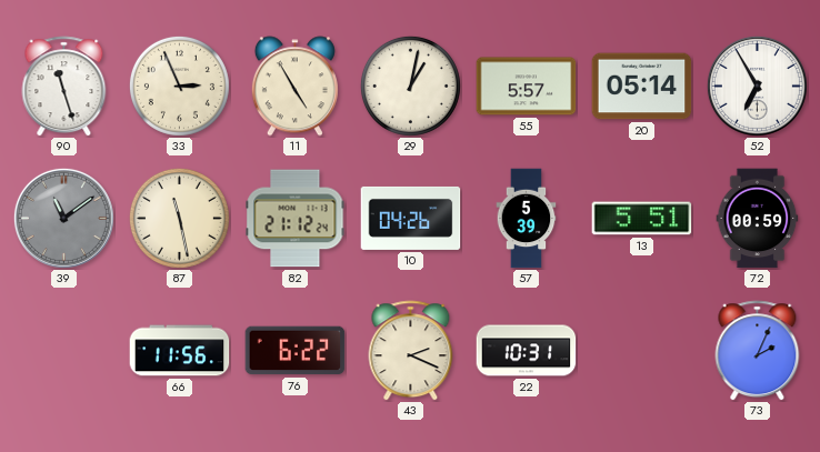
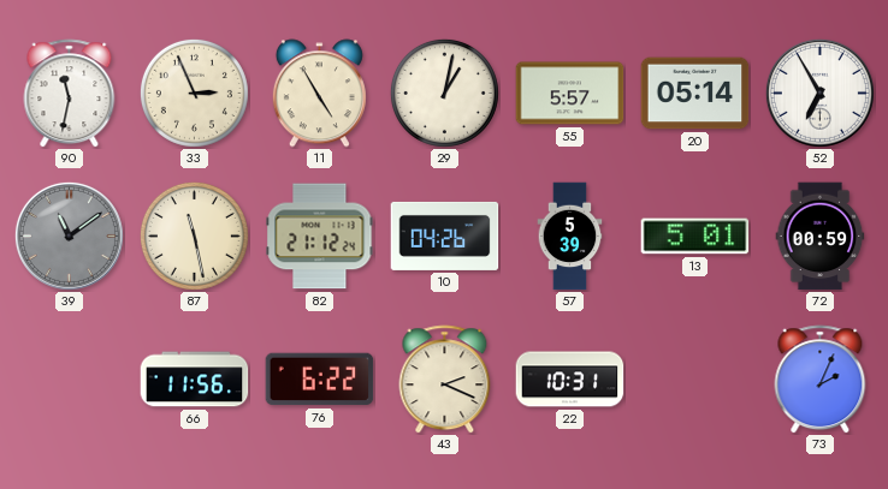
90: 11:27 -> 11:32
13: 5:51 -> 5:01
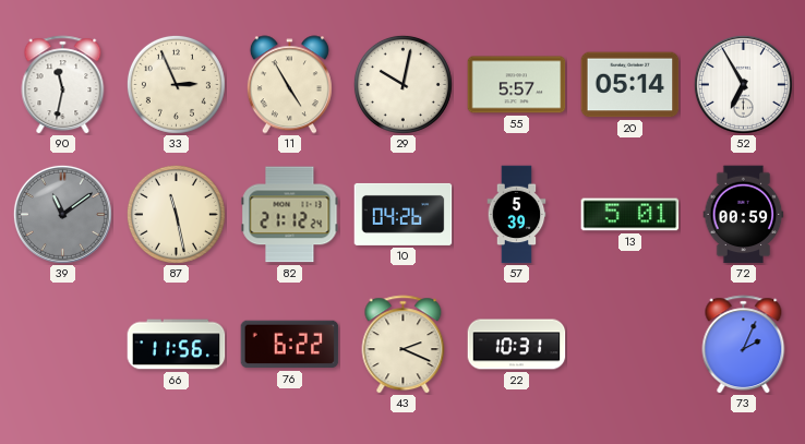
29: 1:02 -> 10:02
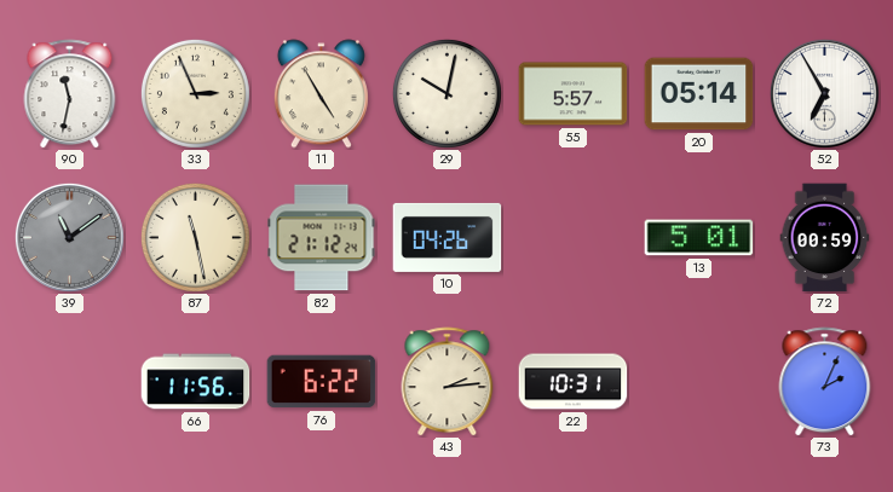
57: 5:39 -> none
43: 2:19 -> 2:14
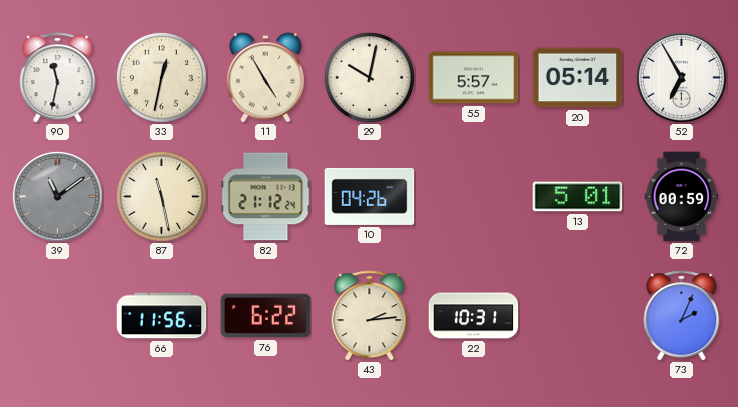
33: 2:56 -> 12:32
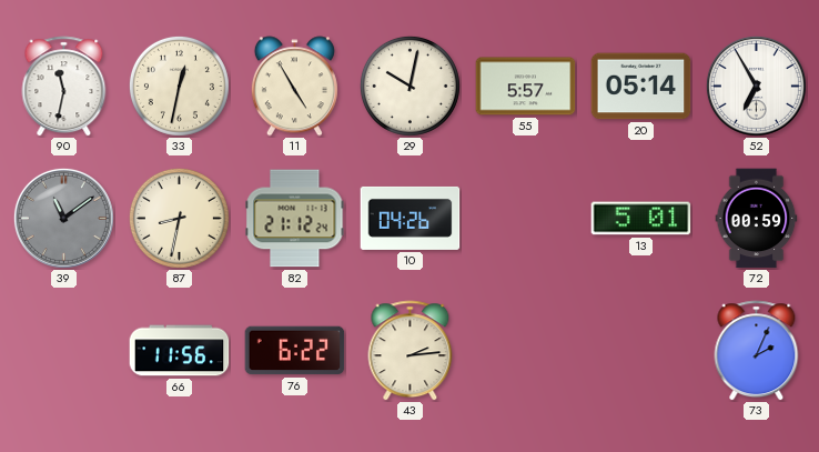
87: 11:28 -> 8:32
22: 10:31 -> none
